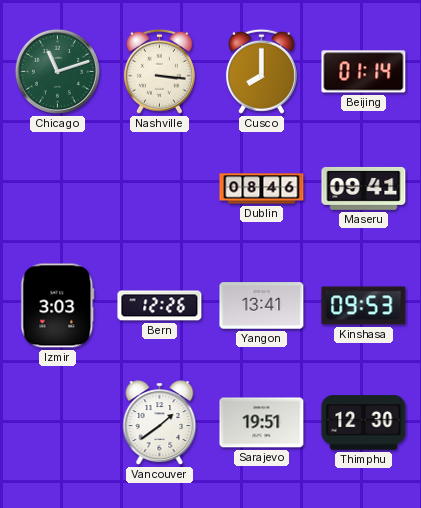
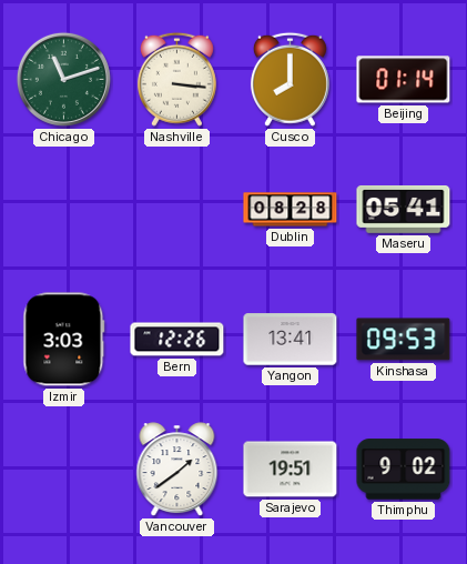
Dublin: 08:46 -> 08:28
Maseru: 09:41 -> 05:41
Thimphu: 12:30 -> 9:02
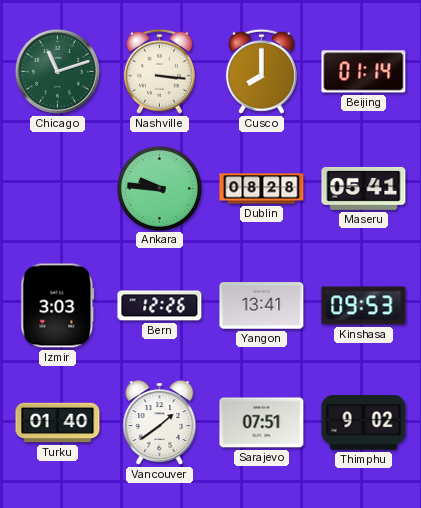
Ankara: none -> 9:46
Turku: none -> 01:40
Sarajevo: 19:51 -> 07:51
